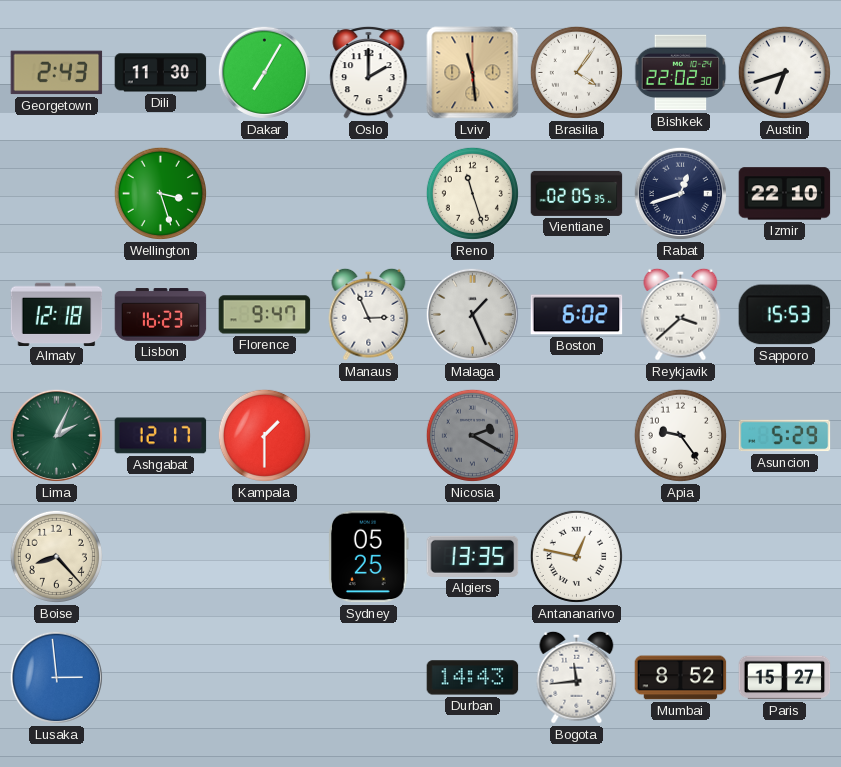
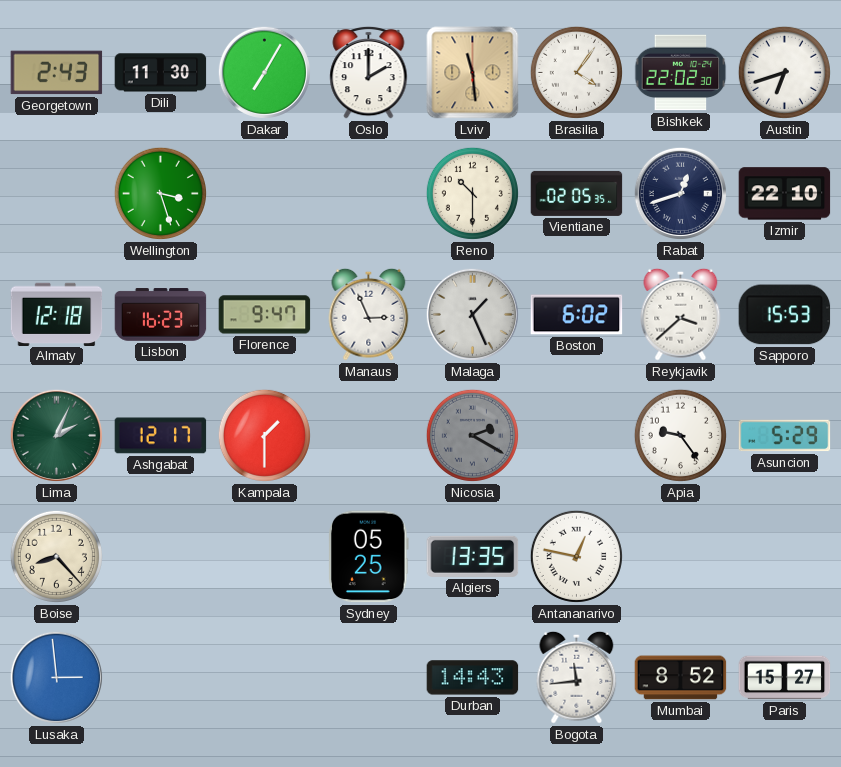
Reno: 11:27 -> 10:30
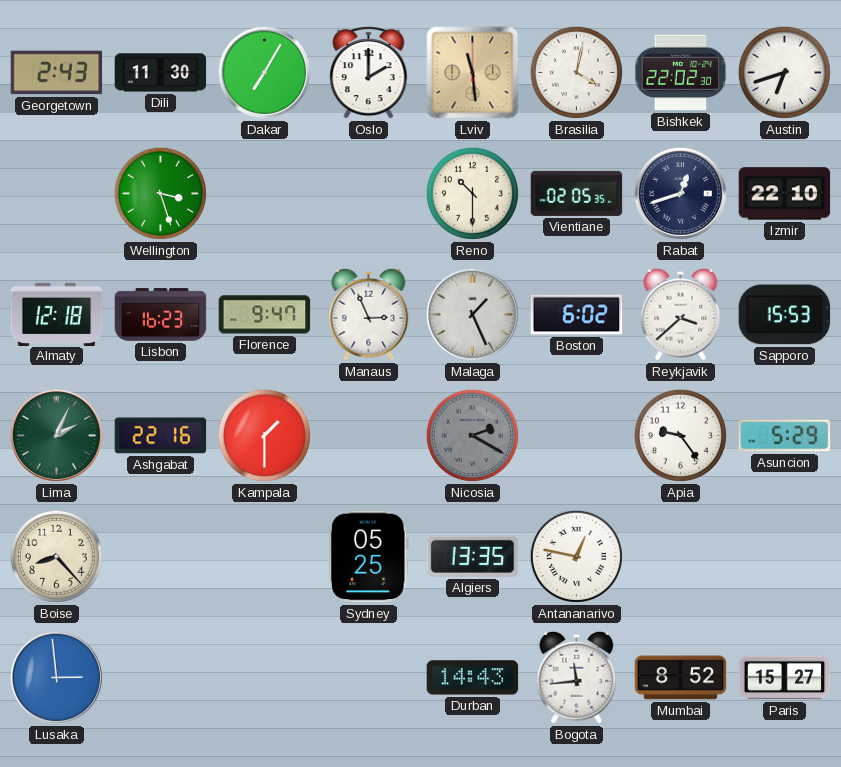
Brasilia: 4:06 -> 4:02
Ashgabat: 12:17 -> 22:16
